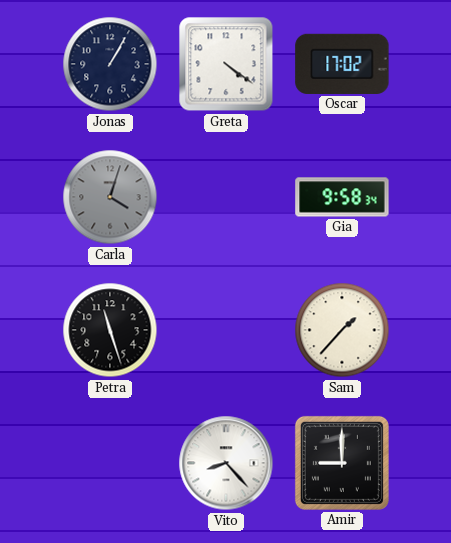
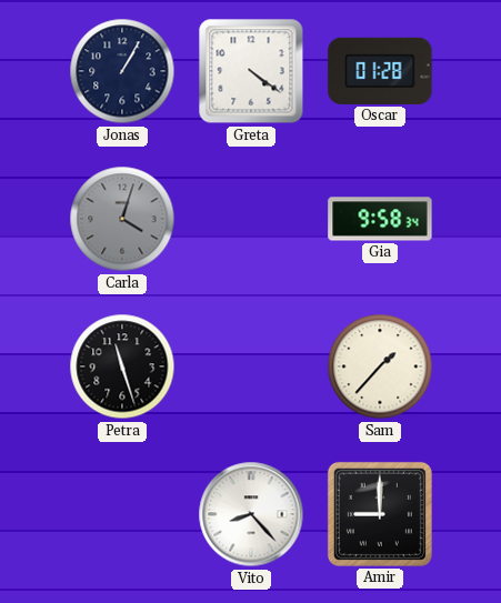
Oscar: 17:02 -> 01:28
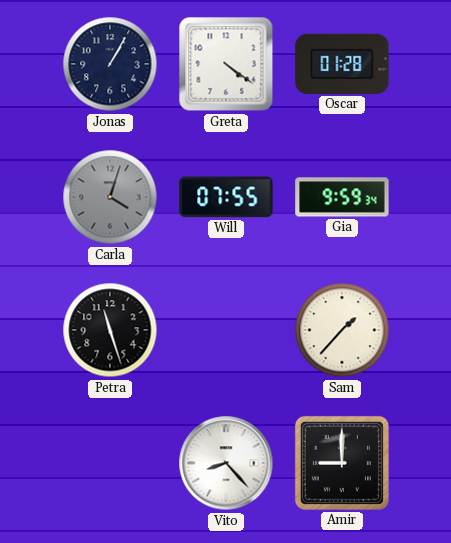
Will: none -> 07:55
Gia: 9:58 -> 9:59
